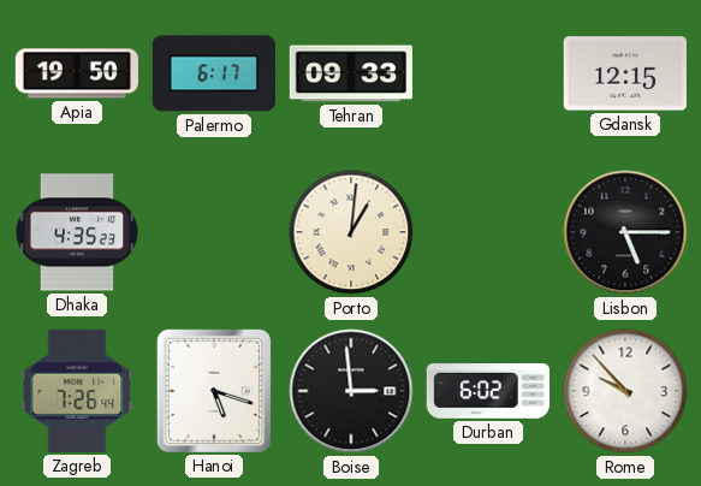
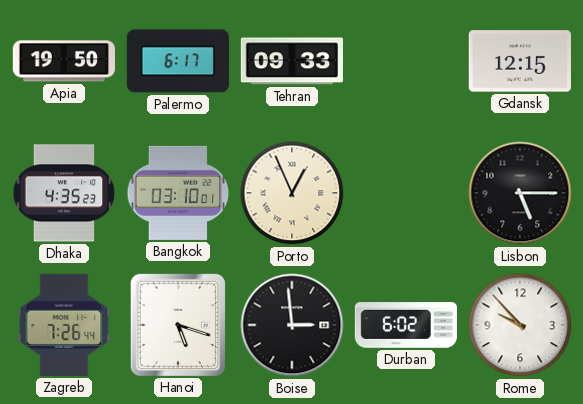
Bangkok: none -> 03:10
Porto: 1:01 -> 12:56
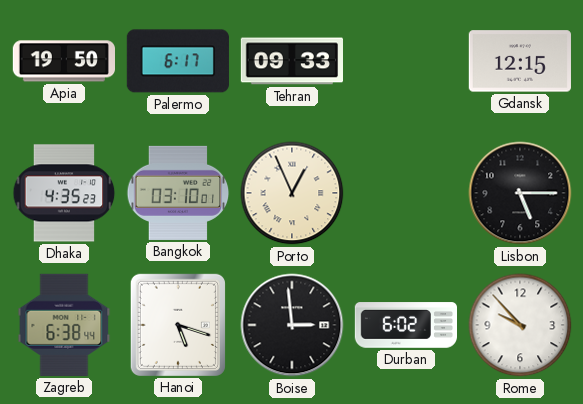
Zagreb: 7:26 -> 6:38
